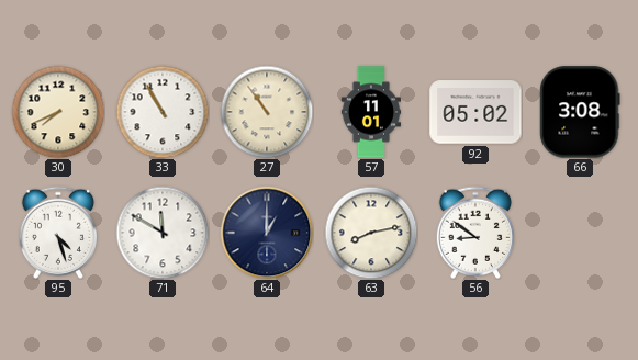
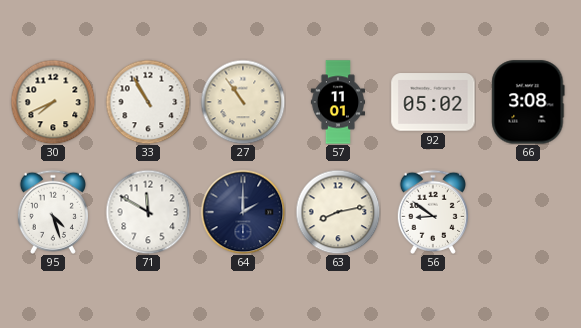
64: 1:00 -> 2:00
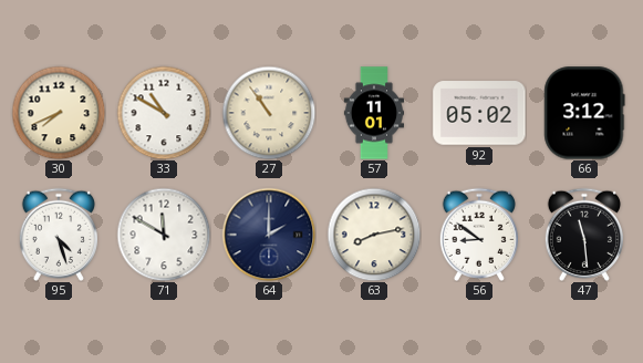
33: 10:55 -> 10:50
66: 3:08 -> 3:12
47: none -> 11:29
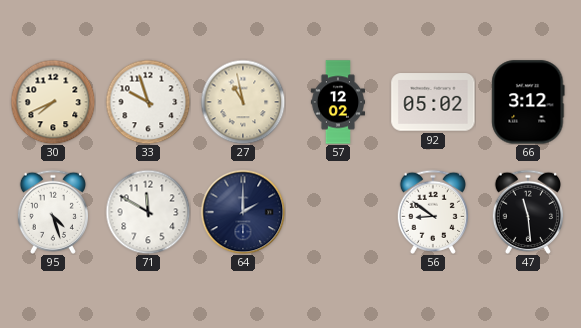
33: 10:50 -> 9:57
27: 10:54 -> 10:58
57: 11:01 -> 12:02
63: 8:13 -> none
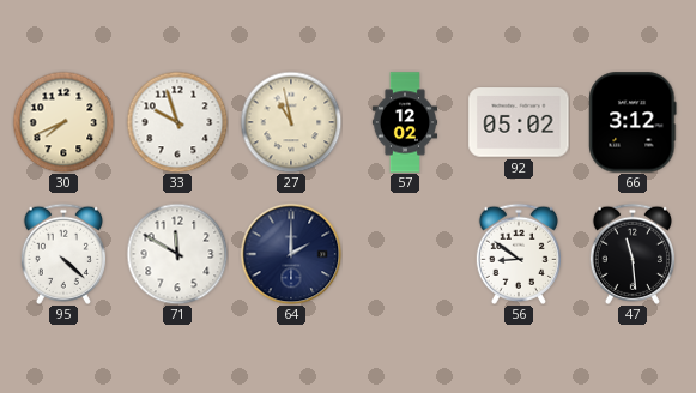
95: 4:27 -> 4:22
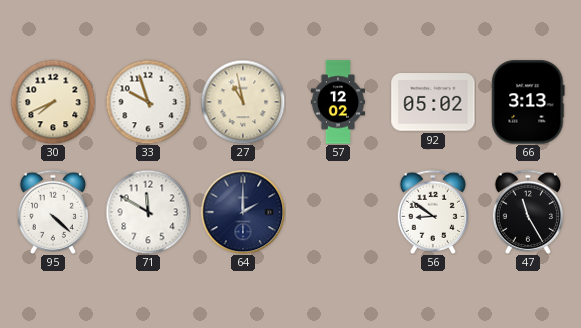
66: 3:12 -> 3:13
47: 11:29 -> 11:25
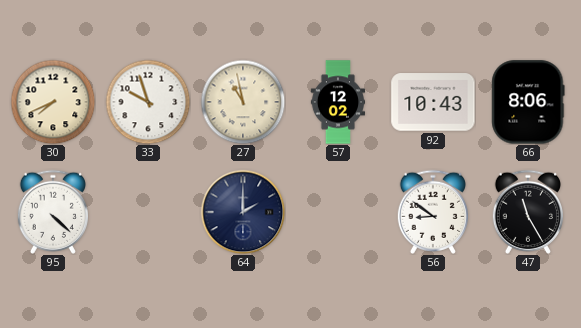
92: 05:02 -> 10:43
66: 3:13 -> 8:06
71: 11:50 -> none
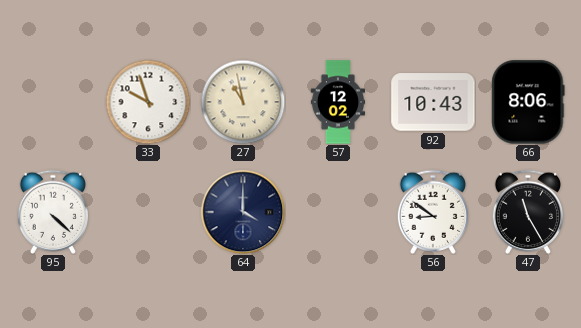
30: 7:41 -> none
64: 2:00 -> 4:00
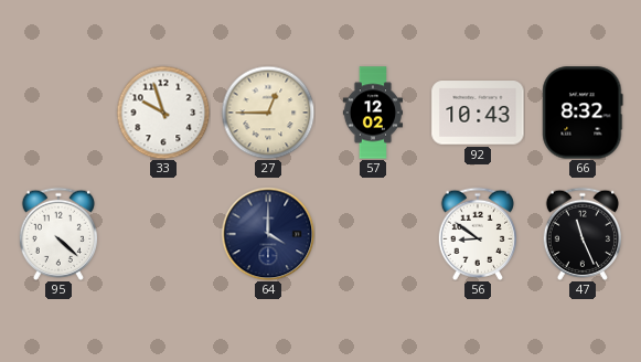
27: 10:58 -> 12:45
66: 8:06 -> 8:32
47: 11:25 -> 11:26
